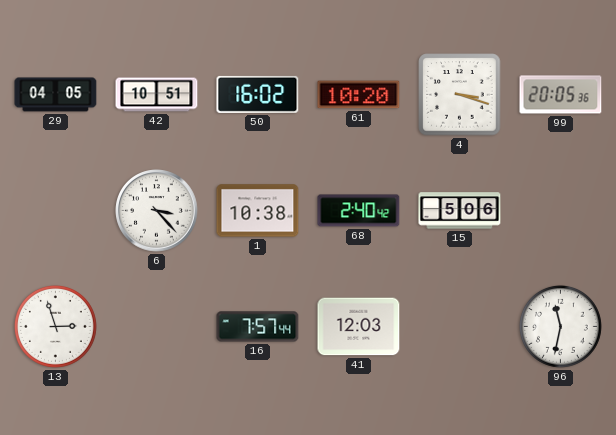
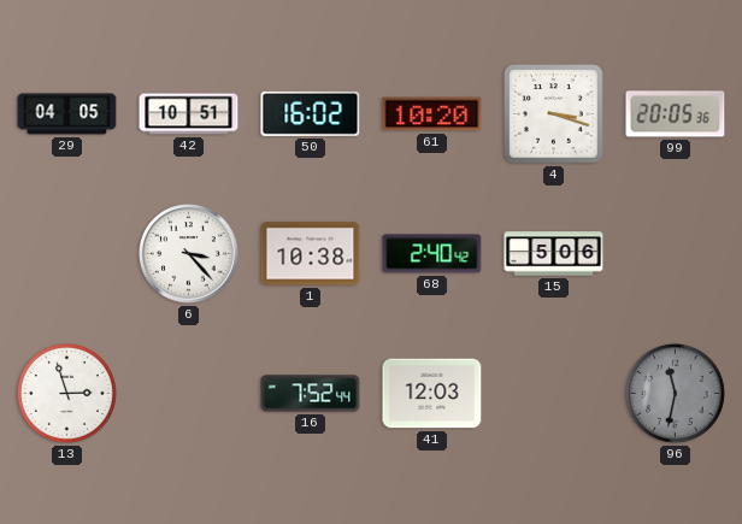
16: 7:57 -> 7:52
96 dial: white -> grey
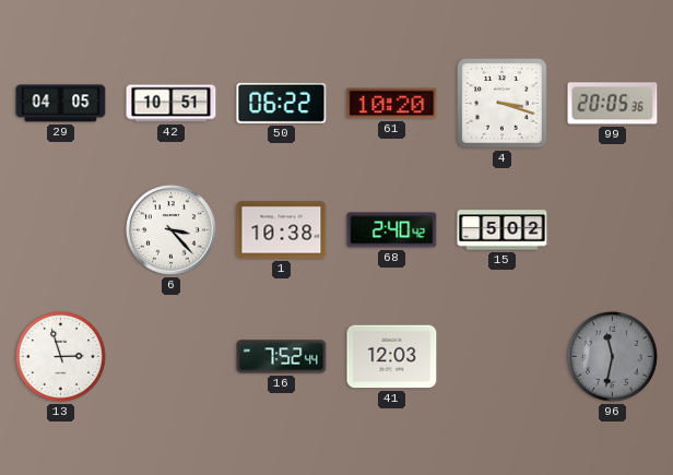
50: 16:02 -> 06:22
15: 5:06 -> 5:02
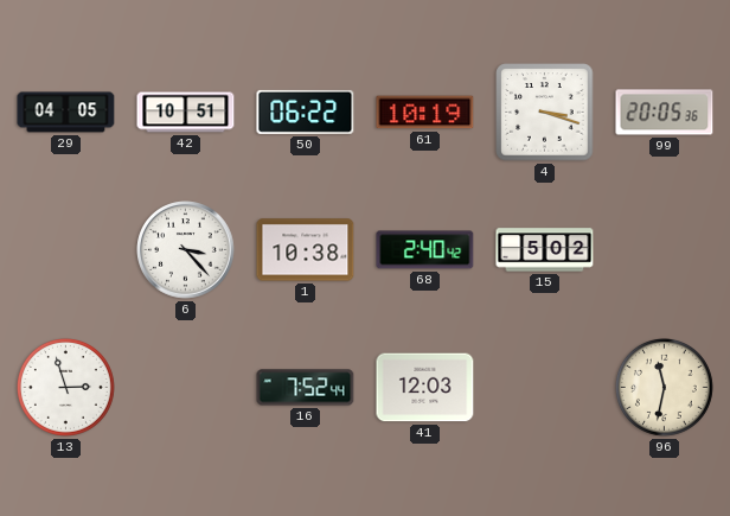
61: 10:20 -> 10:19
96 dial: grey -> cream
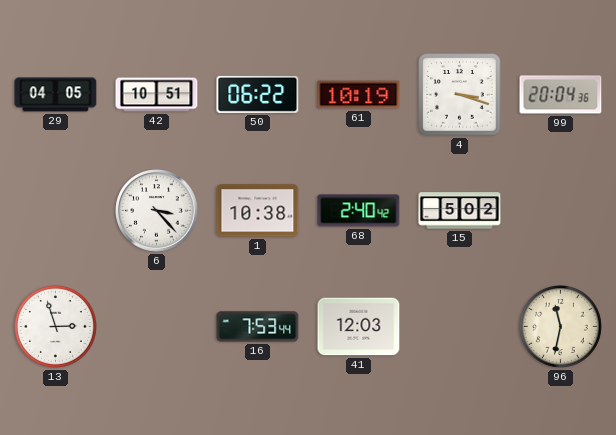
99: 20:05 -> 20:04
16: 7:52 -> 7:53
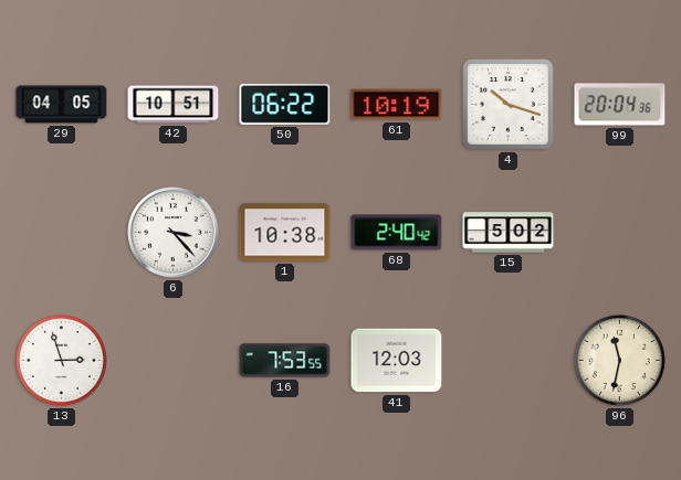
4: 3:18 -> 10:18
16: 7:53:44 -> 7:53:55
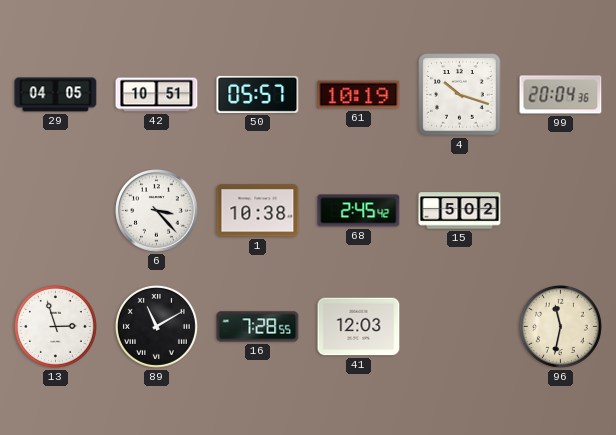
50: 06:22 -> 05:57
68: 2:40 -> 2:45
89: none -> 11:10
16: 7:53 -> 7:28
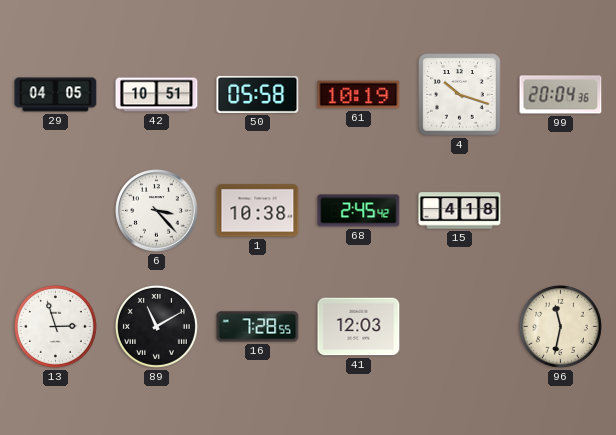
50: 05:57 -> 05:58
15: 5:02 -> 4:18
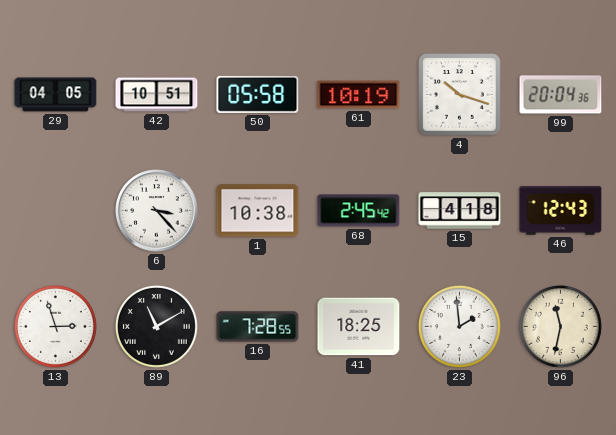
46: none -> 12:43
41: 12:03 -> 18:25
23: none -> 1:59
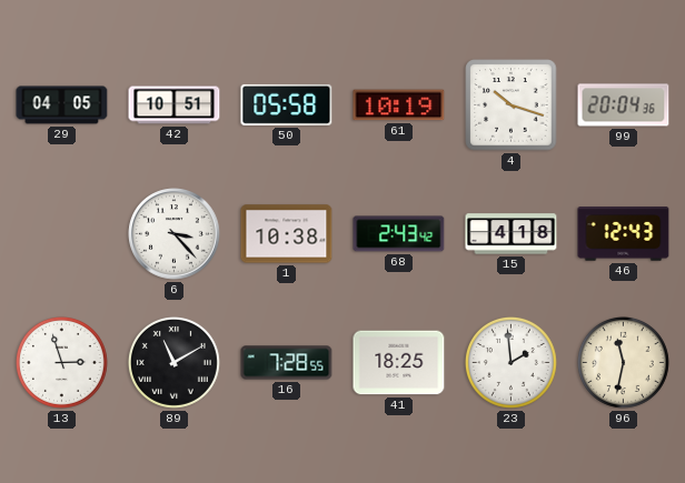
68: 2:45 -> 2:43
